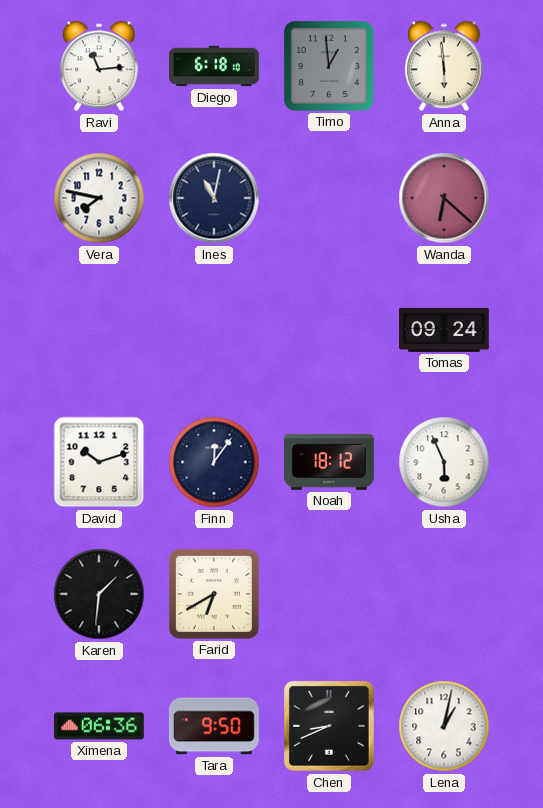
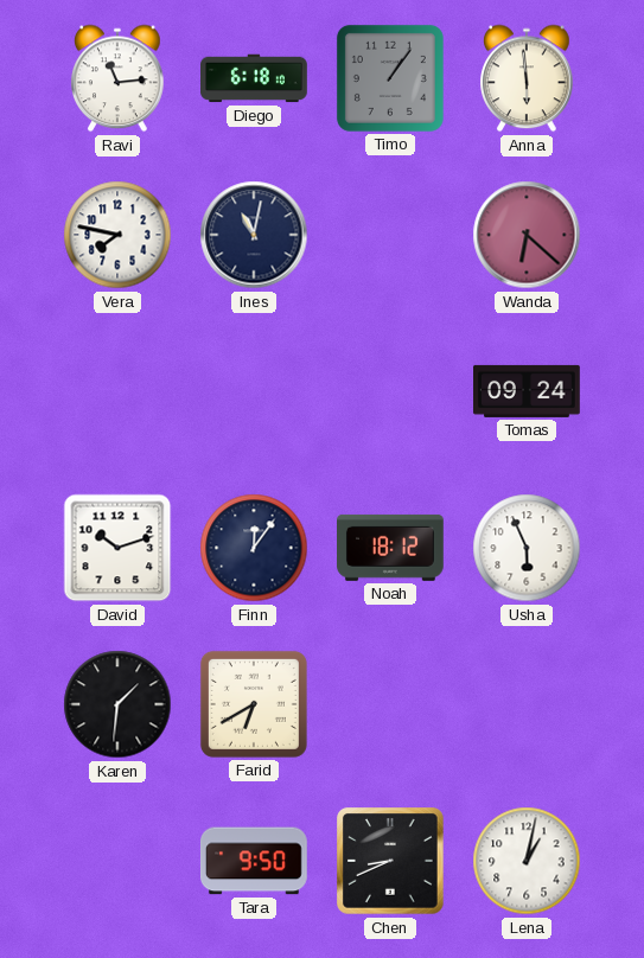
Timo: 12:59 -> 1:06
Ximena: 06:36 -> none
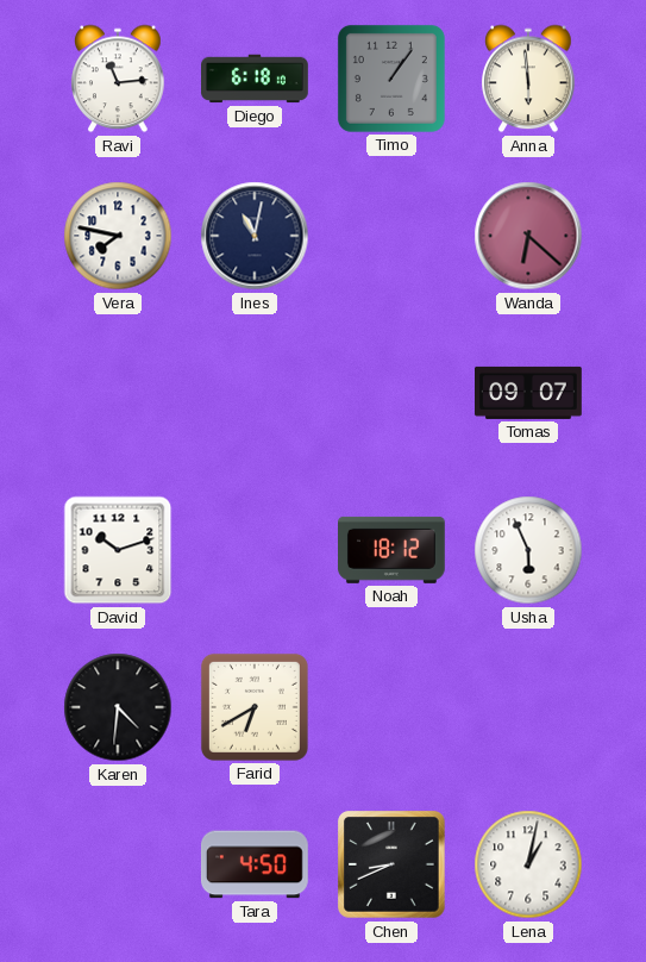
Tomas: 09:24 -> 09:07
Finn: 12:06 -> none
Karen: 1:31 -> 4:31
Tara: 9:50 -> 4:50
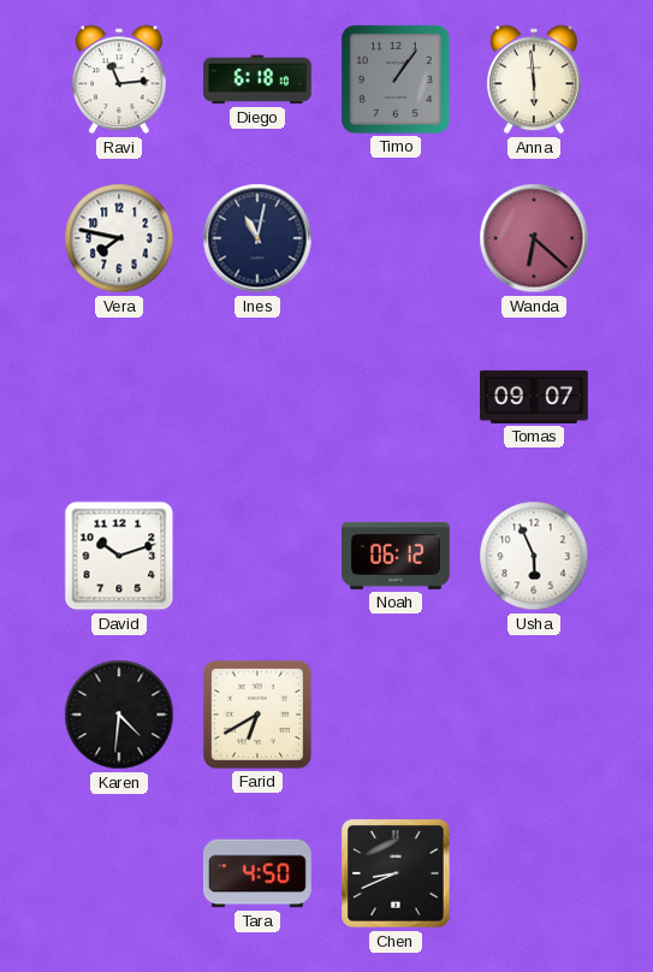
Noah: 18:12 -> 06:12
Lena: 1:02 -> none
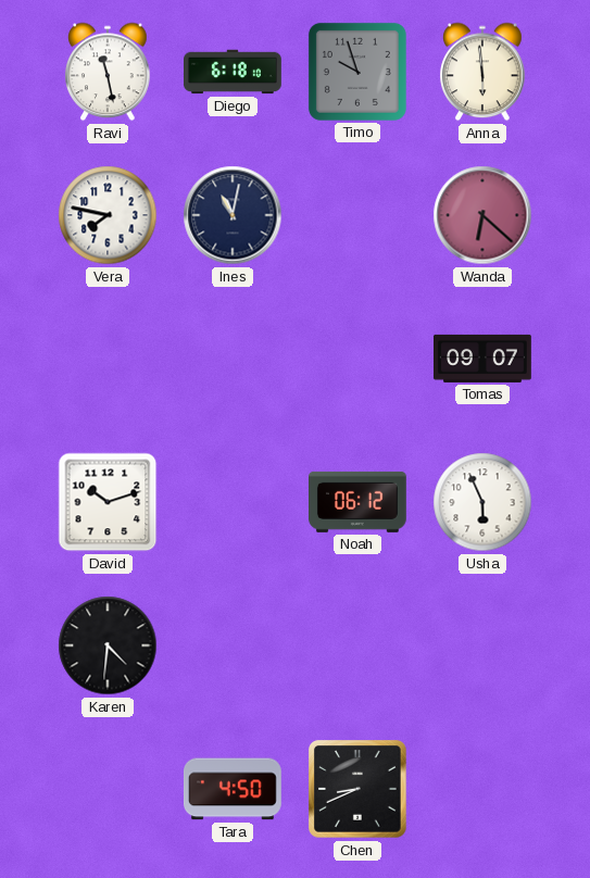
Ravi: 11:14 -> 11:28
Timo: 1:06 -> 9:57
Farid: 6:40 -> none
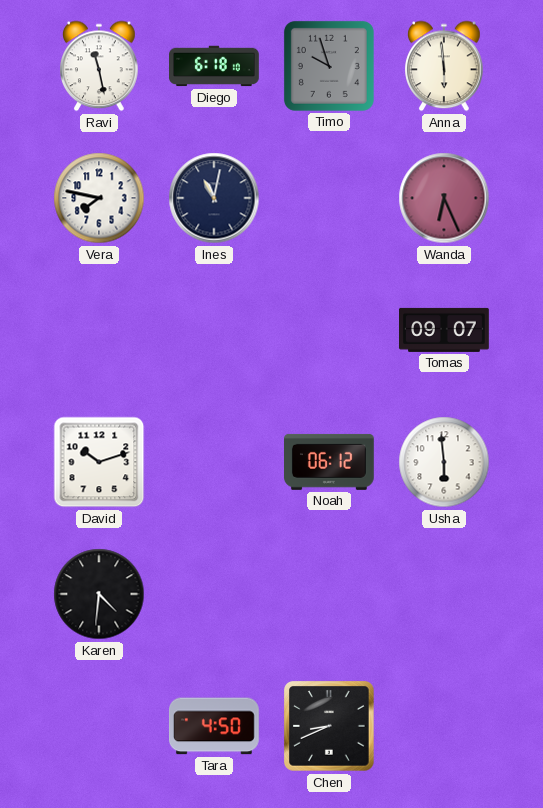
Wanda: 6:22 -> 6:26
Usha: 5:56 -> 5:59
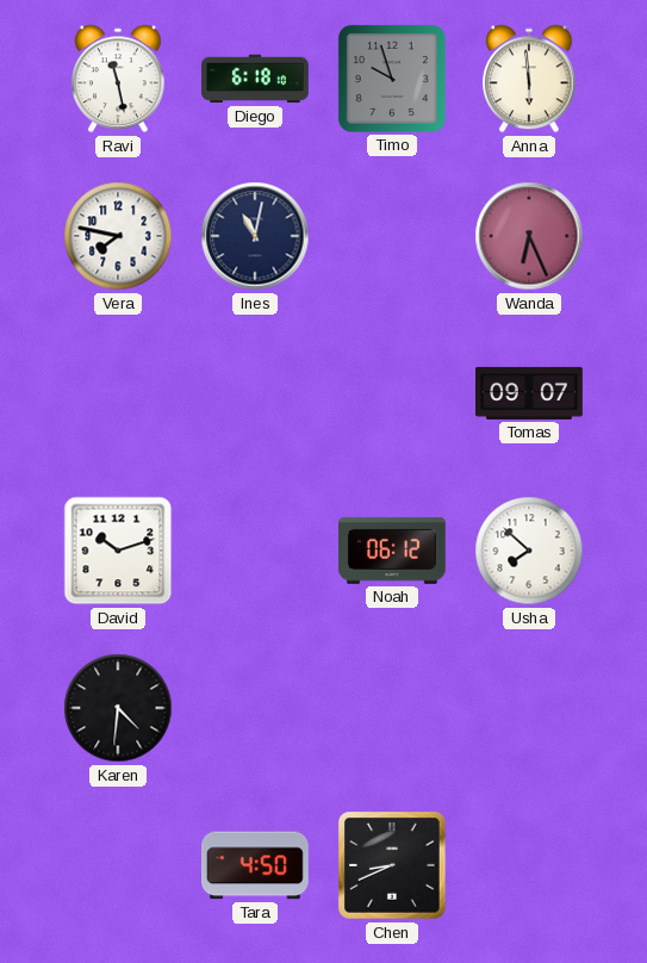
Usha: 5:59 -> 7:52
